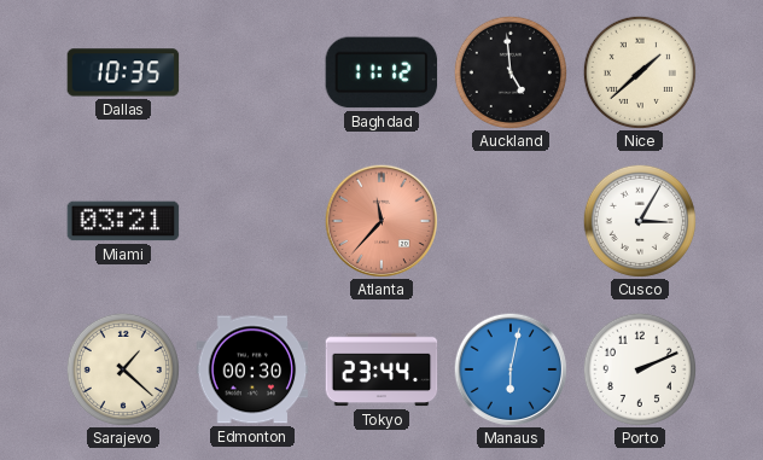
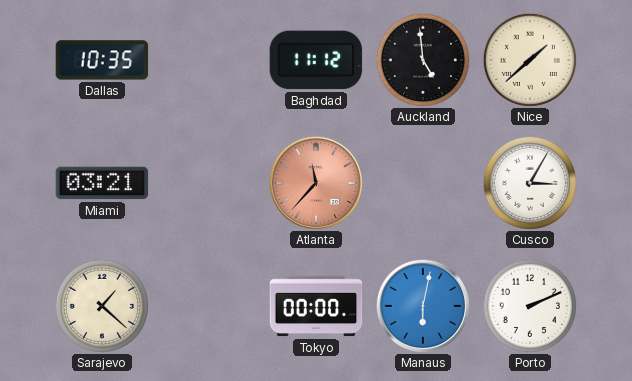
Edmonton: 00:30 -> none
Tokyo: 23:44 -> 00:00
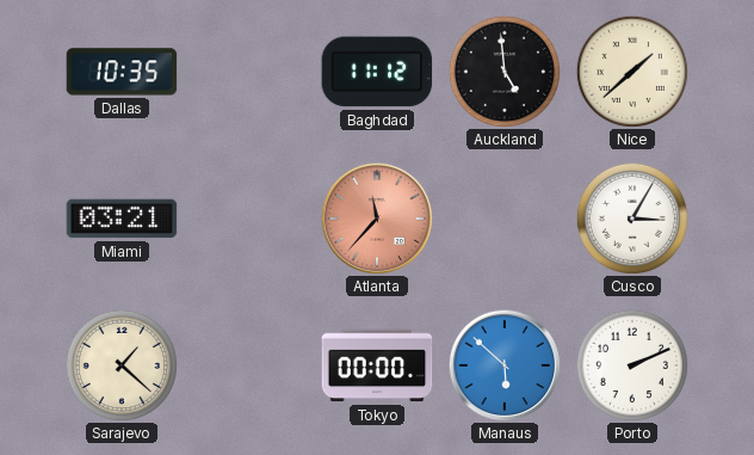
Manaus: 6:02 -> 5:52
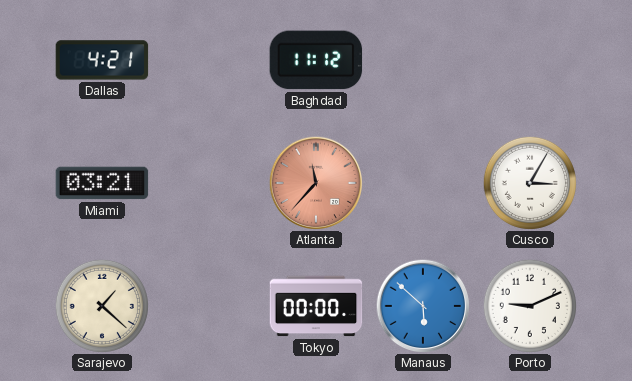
Dallas: 10:35 -> 4:21
Auckland: 4:59 -> none
Nice: 1:38 -> none
Porto: 2:11 -> 9:11
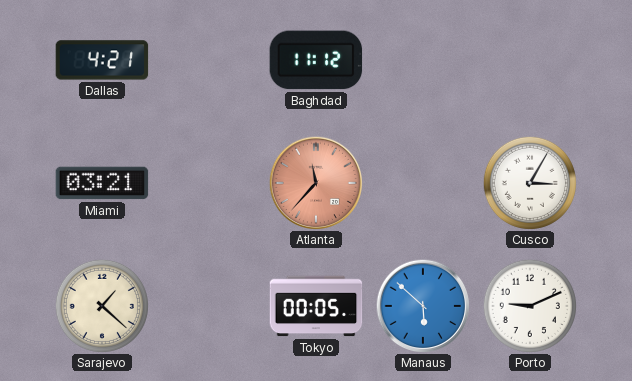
Tokyo: 00:00 -> 00:05
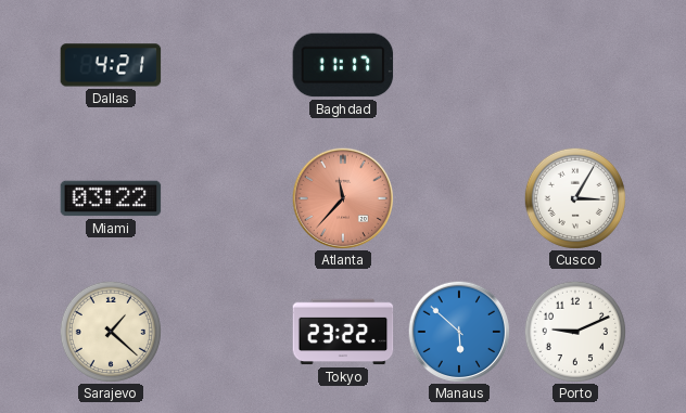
Baghdad: 11:12 -> 11:17
Miami: 03:21 -> 03:22
Tokyo: 00:05 -> 23:22
